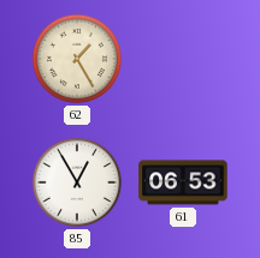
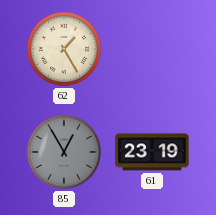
85 dial: white -> grey
61: 06:53 -> 23:19
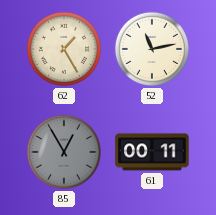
52: none -> 11:13
61: 23:19 -> 00:11
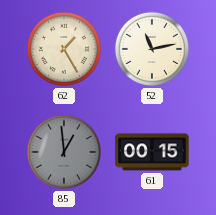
85: 12:55 -> 12:59
61: 00:11 -> 00:15
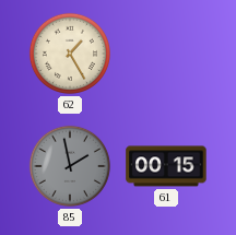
52: 11:13 -> none
85: 12:59 -> 1:58
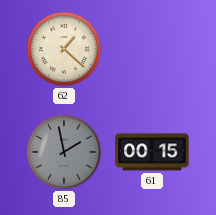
62: 1:25 -> 1:22
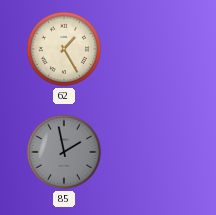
62: 1:22 -> 1:25
61: 00:15 -> none
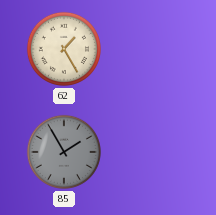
85: 1:58 -> 1:55
